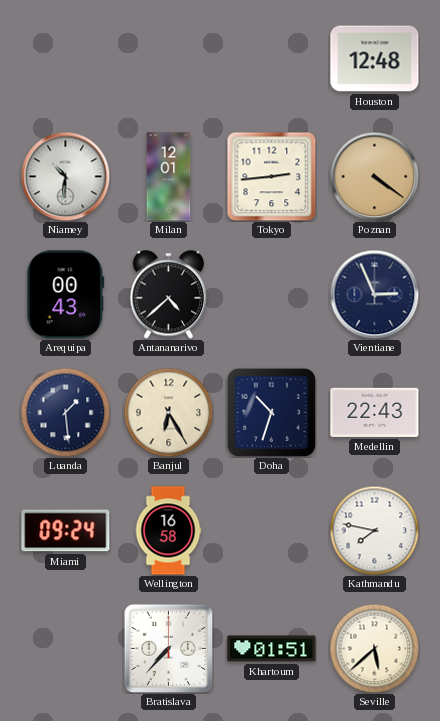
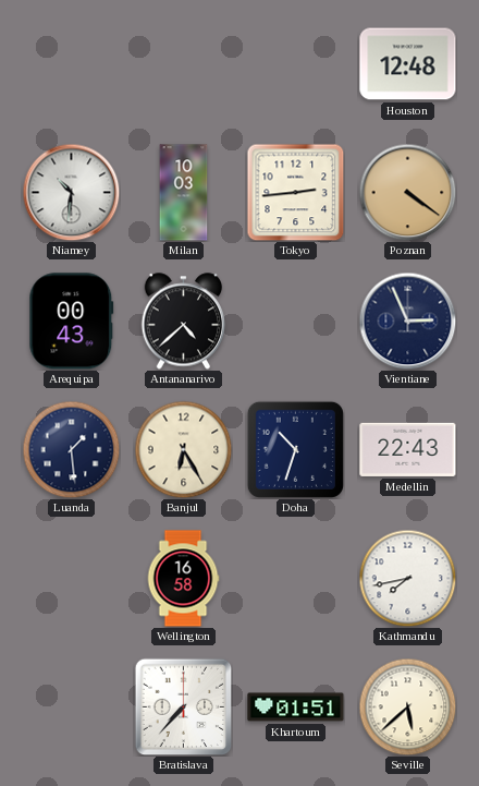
Milan: 12:01 -> 10:03
Miami: 09:24 -> none
Kathmandu: 7:47 -> 7:43
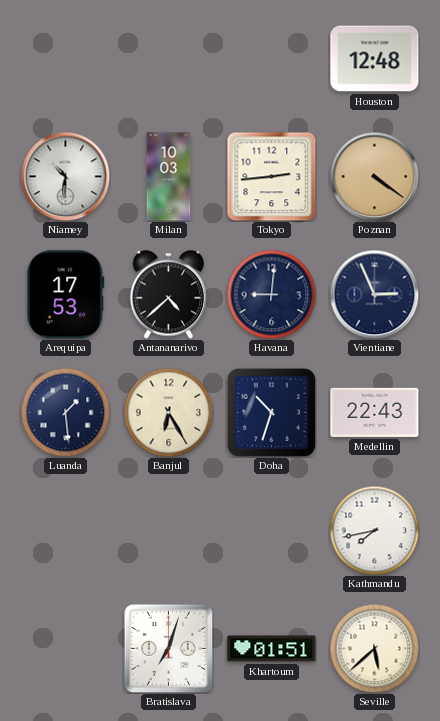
Arequipa: 00:43 -> 17:53
Havana: none -> 9:01
Wellington: 16:58 -> none
Bratislava: 7:37 -> 7:03
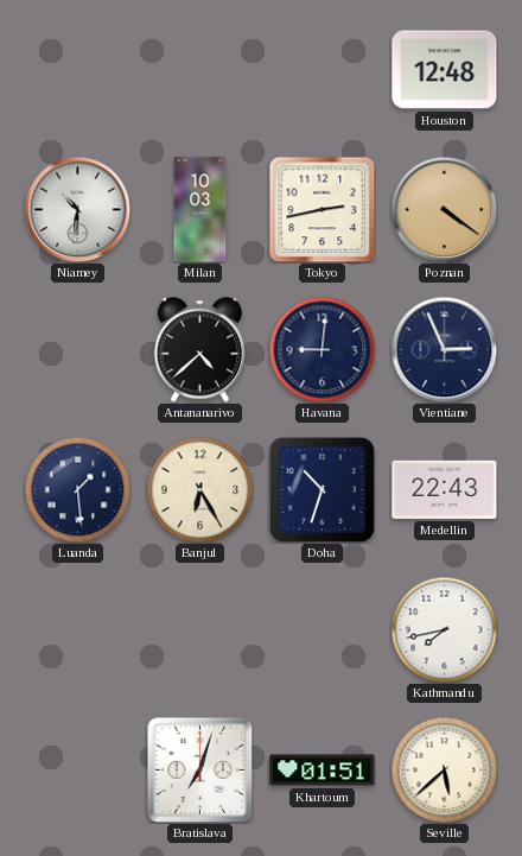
Tokyo: 2:44 -> 2:43
Arequipa: 17:53 -> none
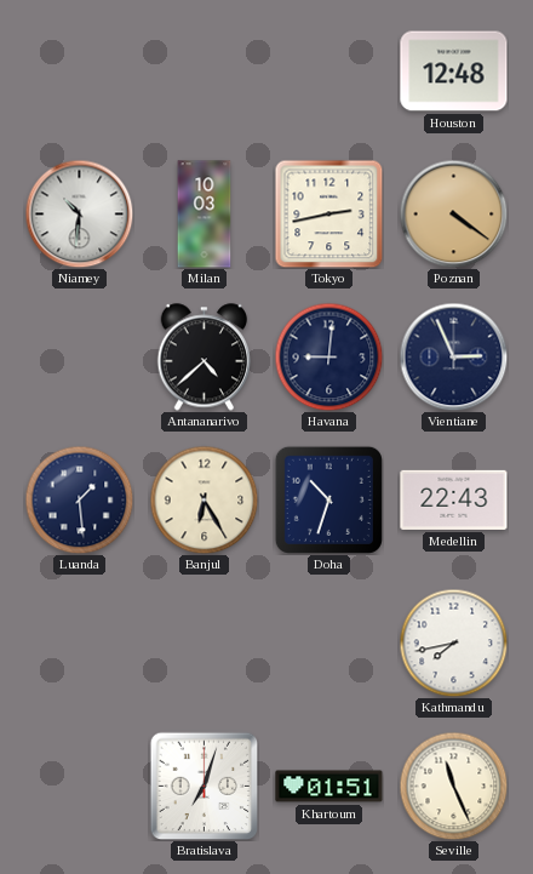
Seville: 5:38 -> 11:26
